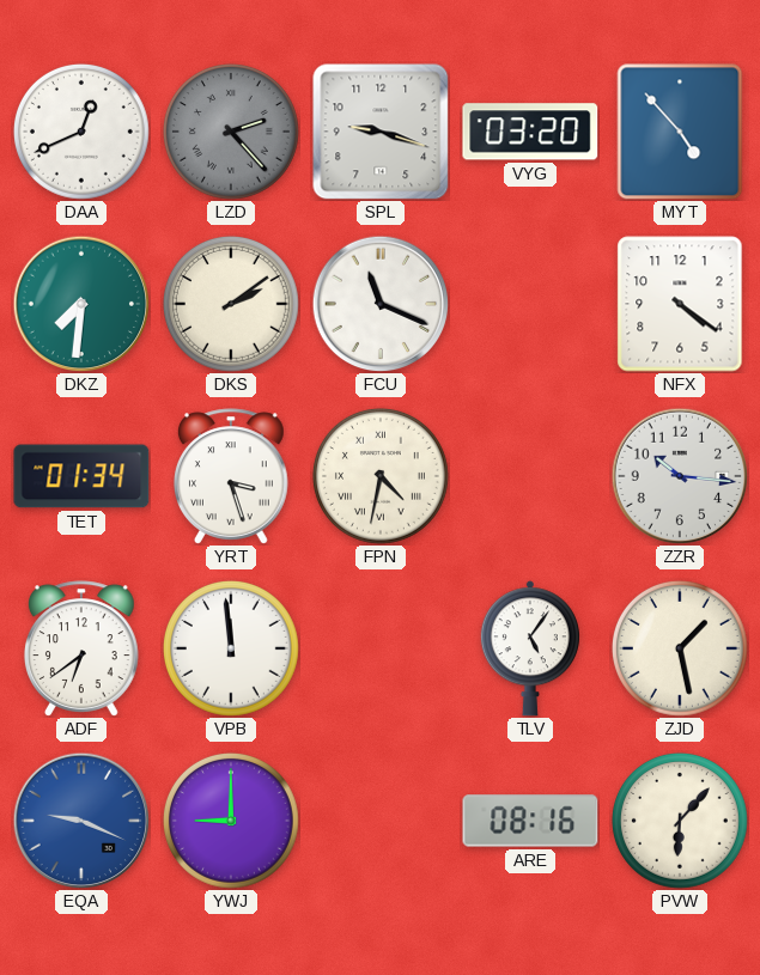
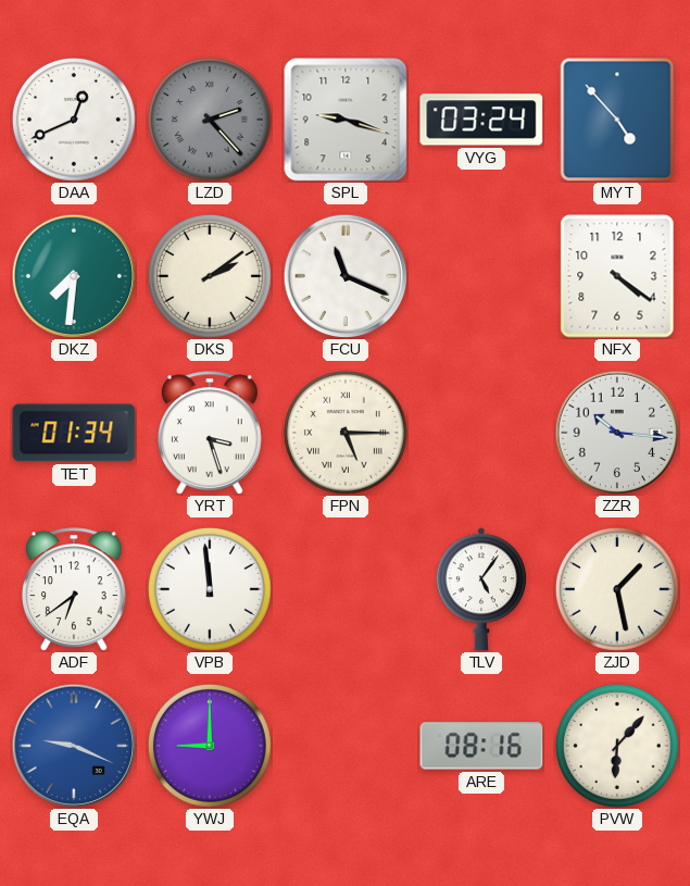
VYG: 03:20 -> 03:24
FPN: 4:32 -> 5:15
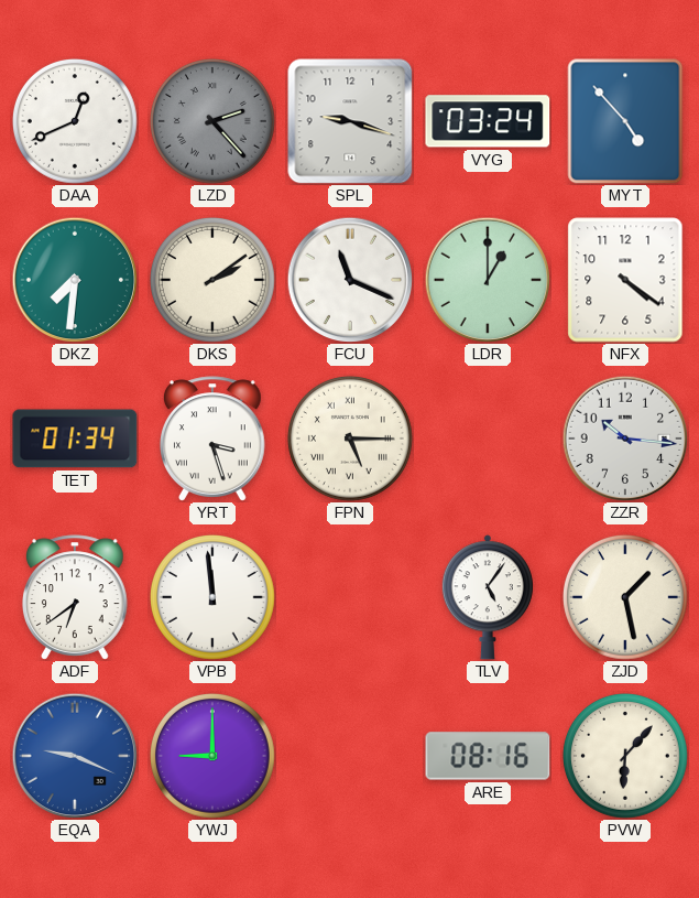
LDR: none -> 1:00
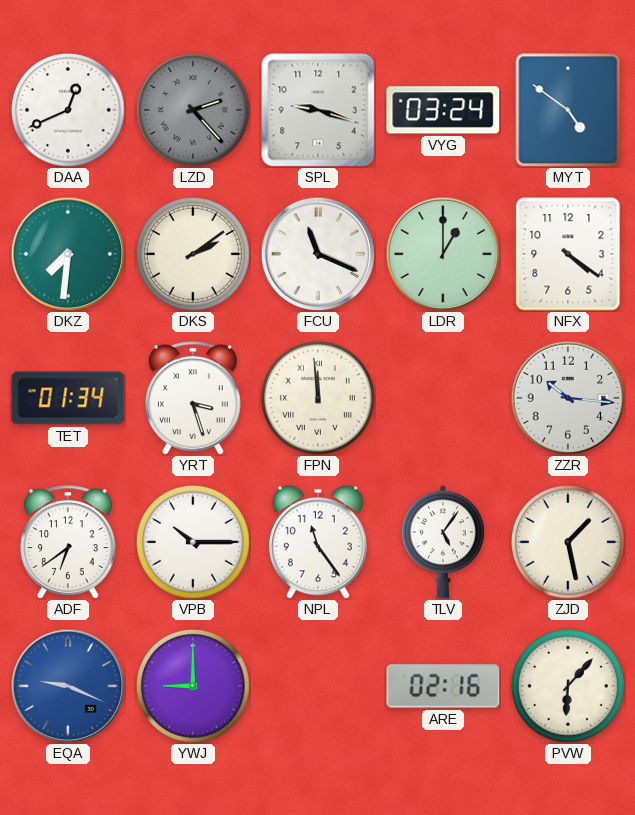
MYT: 4:53 -> 4:51
FPN: 5:15 -> 11:59
VPB: 11:59 -> 10:15
NPL: none -> 11:24
ARE: 08:16 -> 02:16
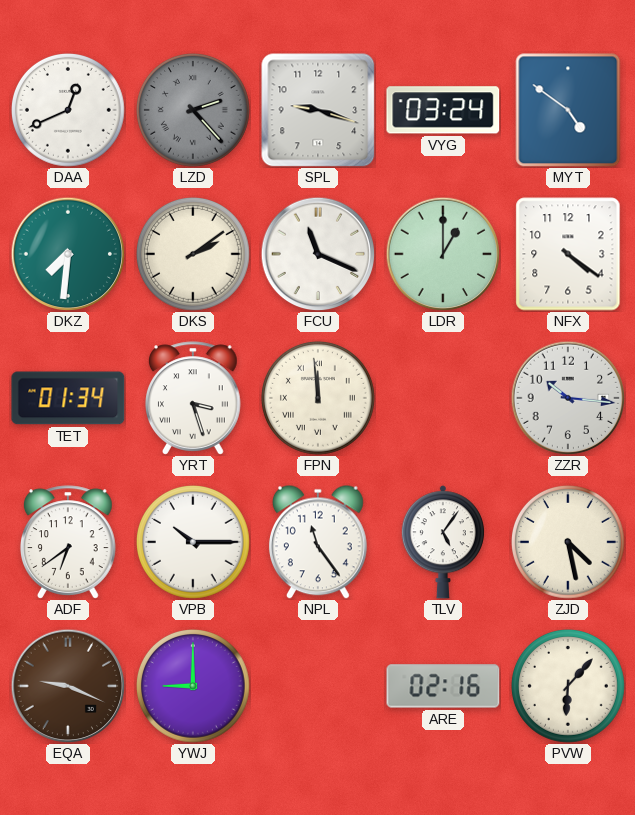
ZJD: 1:28 -> 4:28
EQA dial: blue -> brown
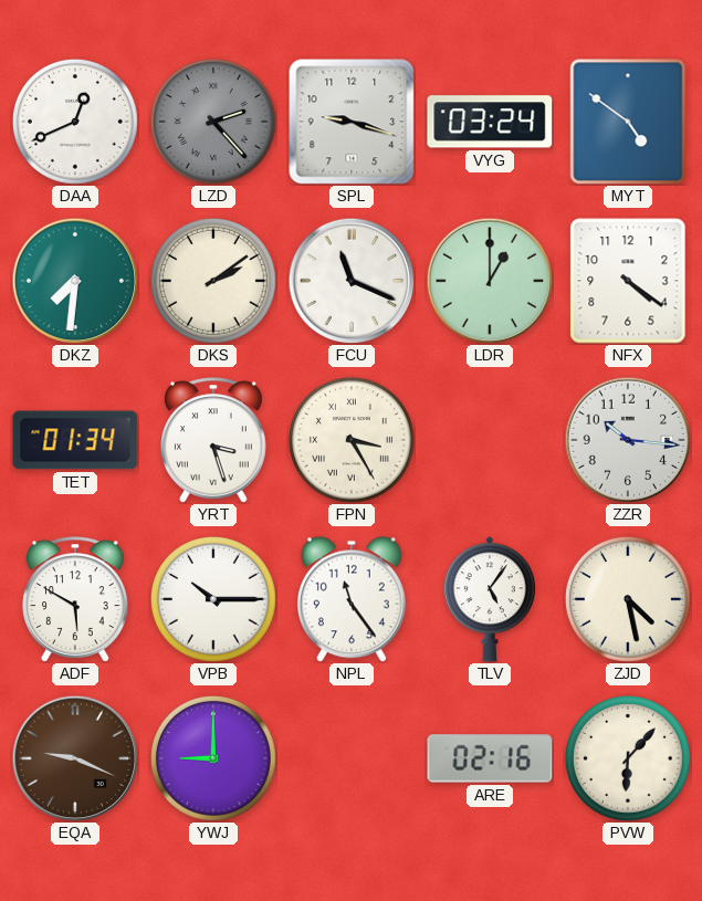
FPN: 11:59 -> 3:25
ADF: 6:39 -> 5:50
